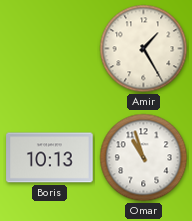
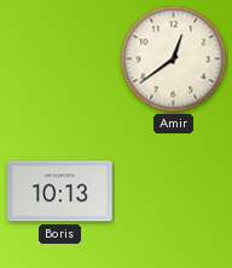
Amir: 1:25 -> 12:39
Omar: 10:57 -> none
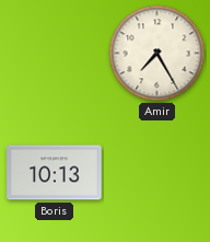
Amir: 12:39 -> 7:25
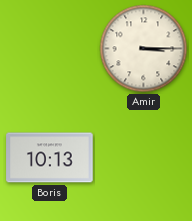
Amir: 7:25 -> 3:15
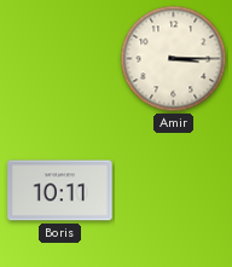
Boris: 10:13 -> 10:11
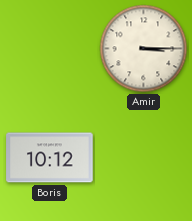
Boris: 10:11 -> 10:12
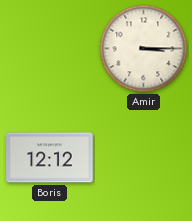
Boris: 10:12 -> 12:12
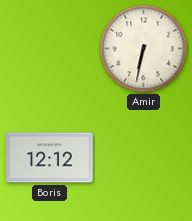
Amir: 3:15 -> 6:32
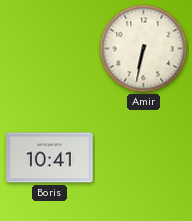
Boris: 12:12 -> 10:41
